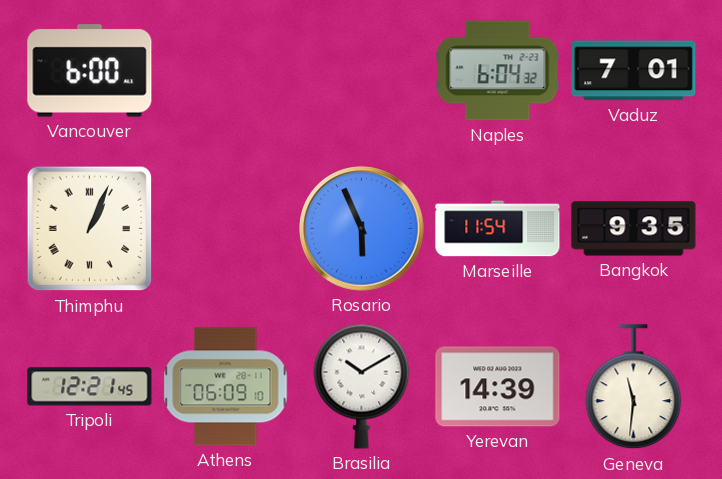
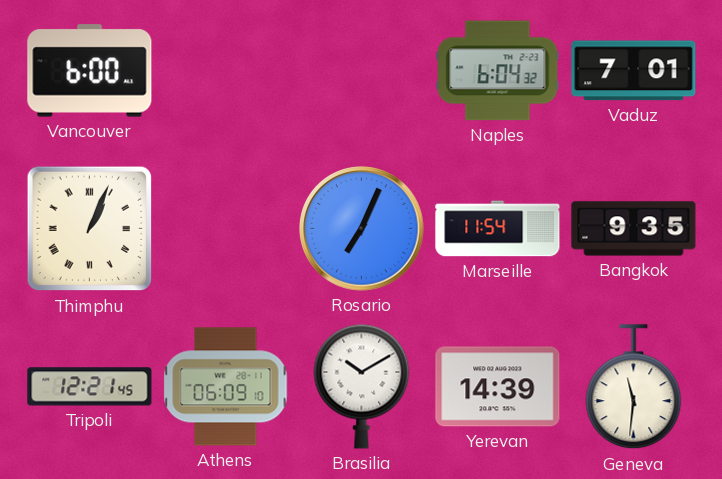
Rosario: 5:56 -> 7:04
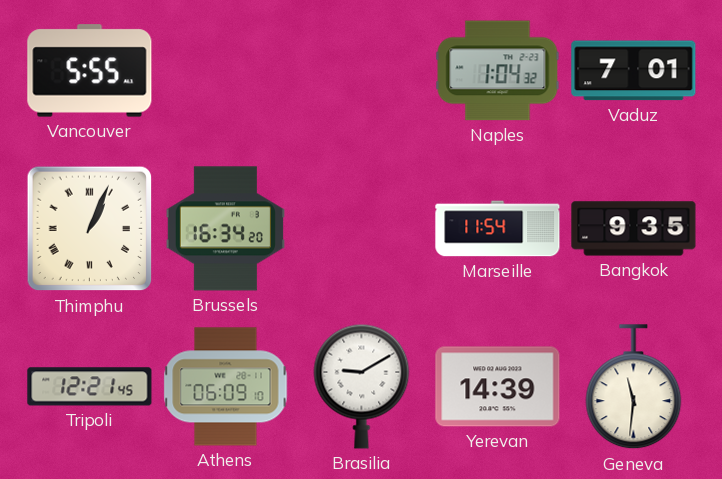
Vancouver: 6:00 -> 5:55
Naples: 6:04 -> 1:04
Brussels: none -> 16:34
Rosario: 7:04 -> none
Brasilia: 10:10 -> 9:10
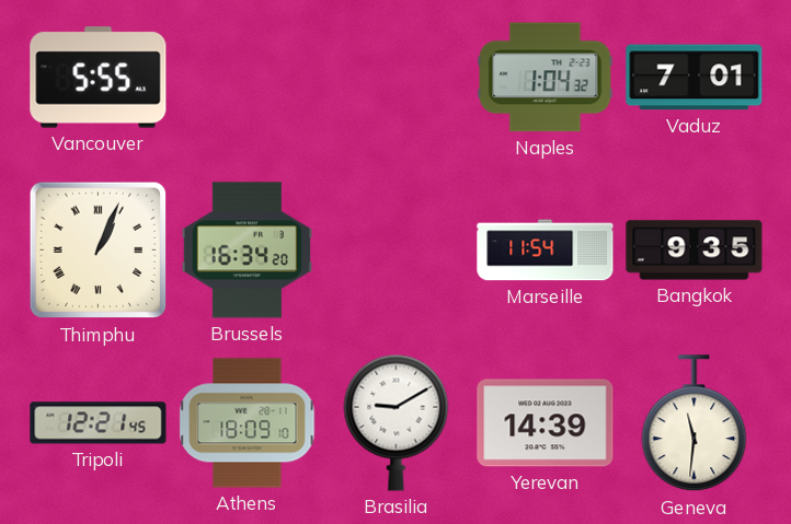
Athens: 06:09 -> 18:09
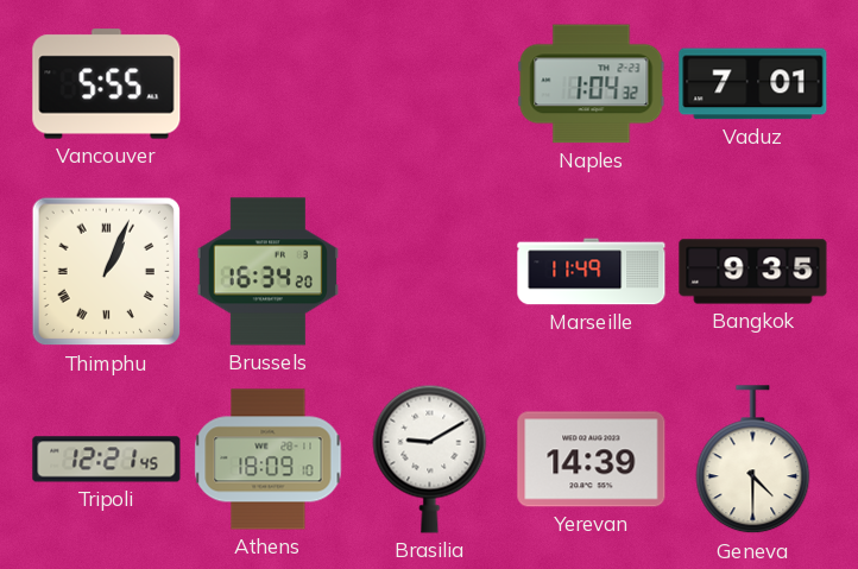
Marseille: 11:54 -> 11:49
Geneva: 11:31 -> 4:30
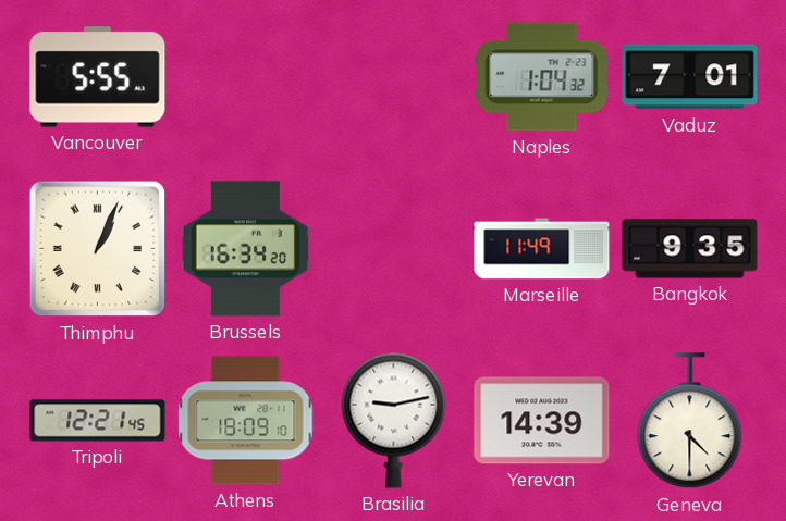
Brasilia: 9:10 -> 9:13
